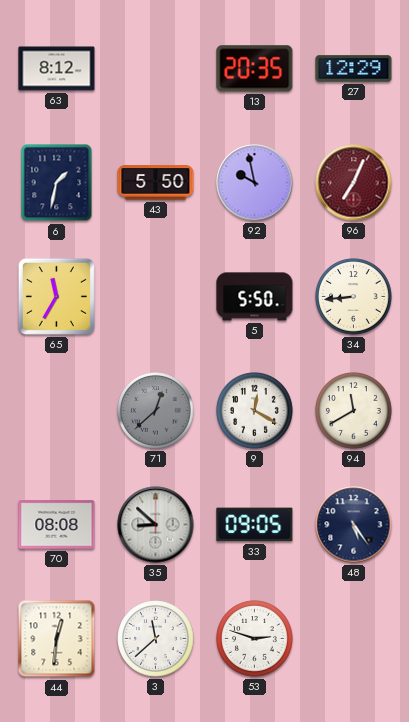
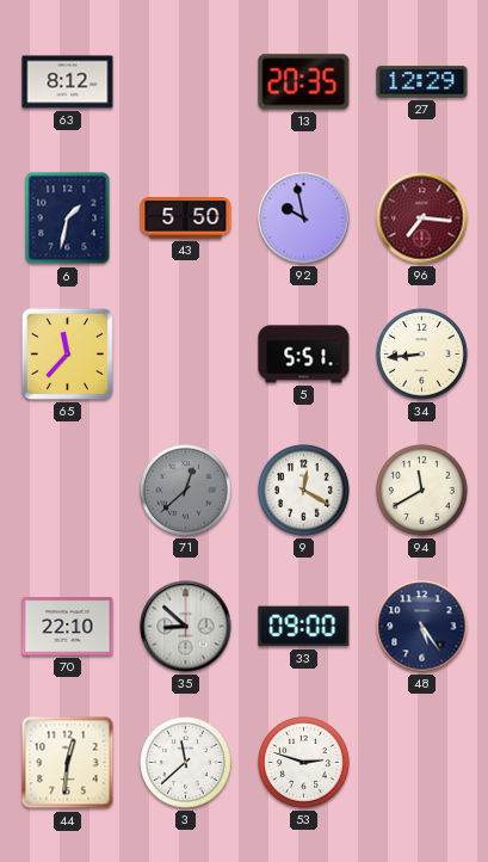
96: 7:04 -> 7:16
65: 11:35 -> 11:37
5: 5:50 -> 5:51
70: 08:08 -> 22:10
33: 09:05 -> 09:00
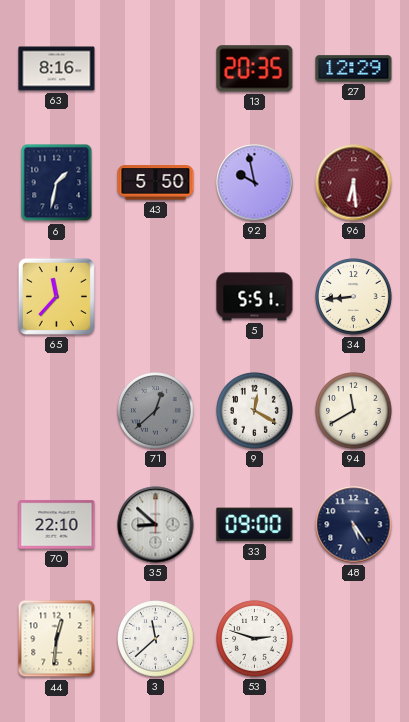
63: 8:12 -> 8:16
96: 7:16 -> 6:29
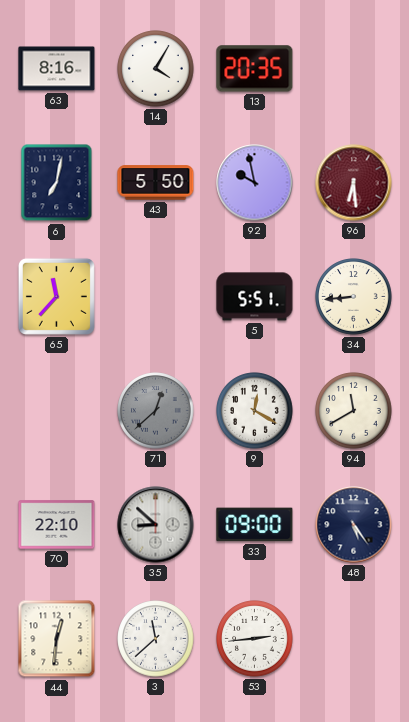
14: none -> 4:05
27: 12:29 -> none
6: 1:32 -> 7:02
53: 2:48 -> 2:44
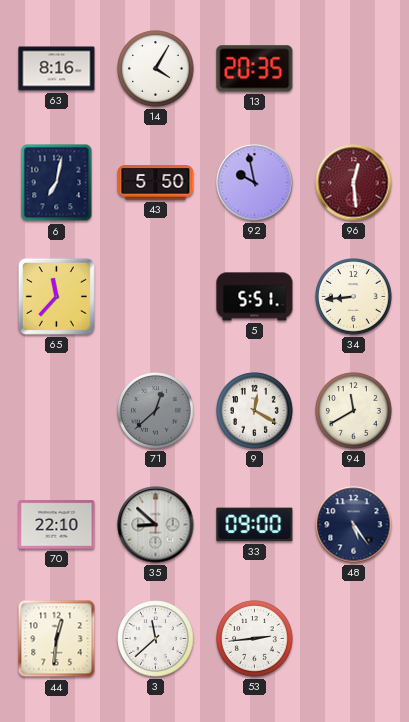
96: 6:29 -> 12:29
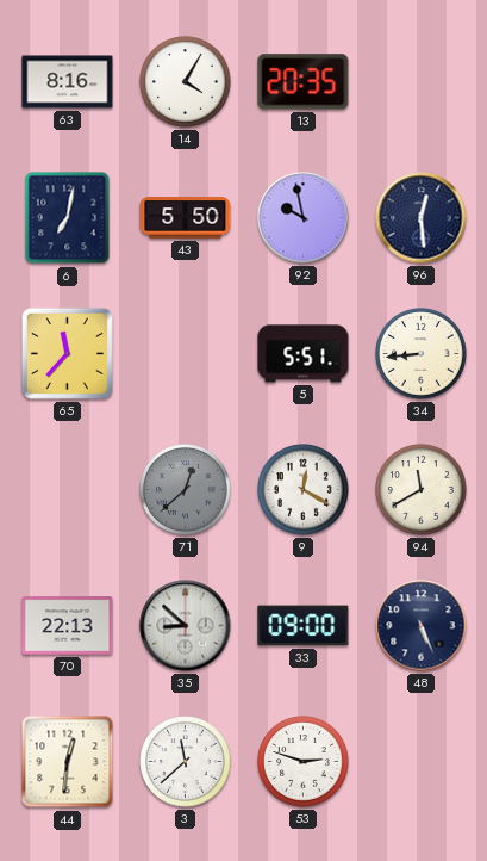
96 dial: burgundy -> navy
70: 22:10 -> 22:13
48: 5:24 -> 5:26
53: 2:44 -> 2:48
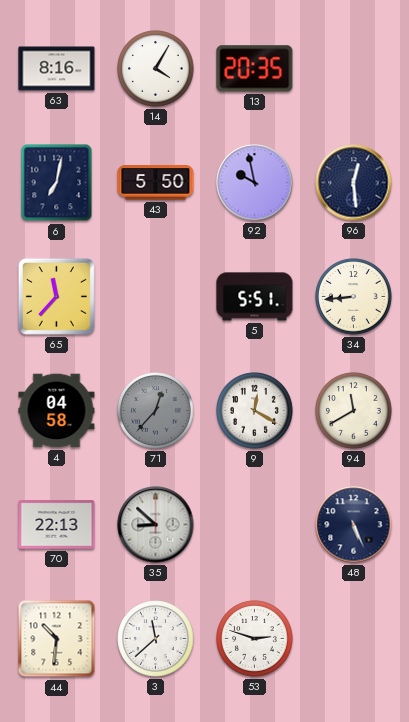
4: none -> 04:58
71: 12:38 -> 12:37
33: 09:00 -> none
44: 12:31 -> 10:31
